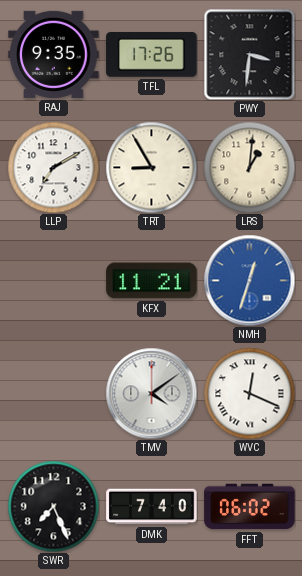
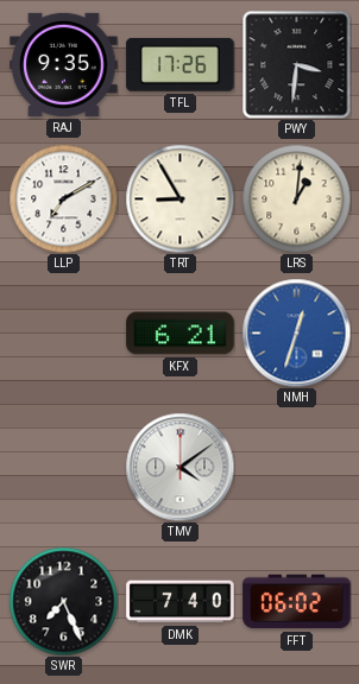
KFX: 11:21 -> 6:21
WVC: 12:19 -> none
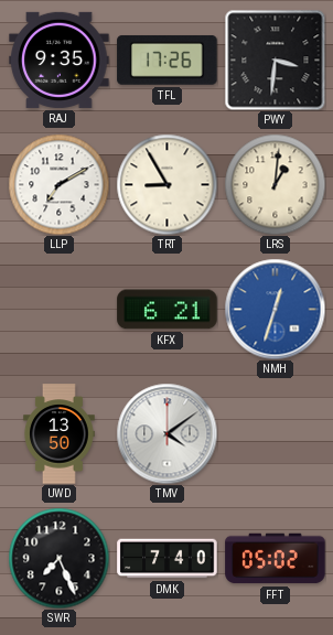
UWD: none -> 13:50
FFT: 06:02 -> 05:02
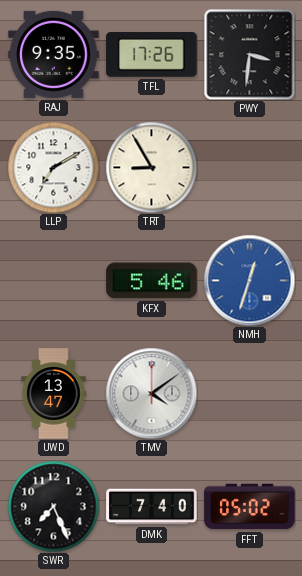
LRS: 1:01 -> none
KFX: 6:21 -> 5:46
UWD: 13:50 -> 13:47
